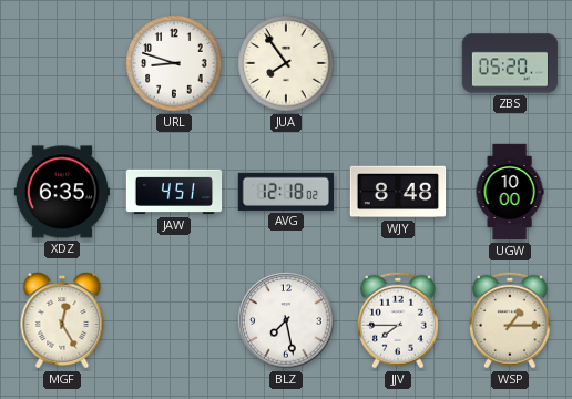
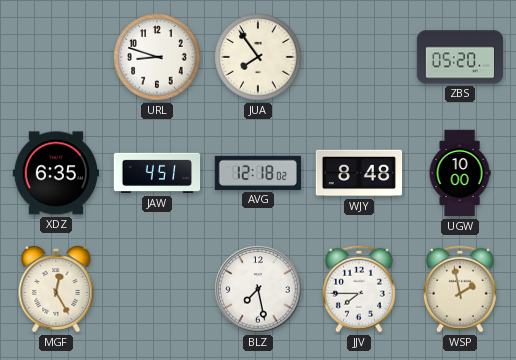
WSP: 1:15 -> 1:58
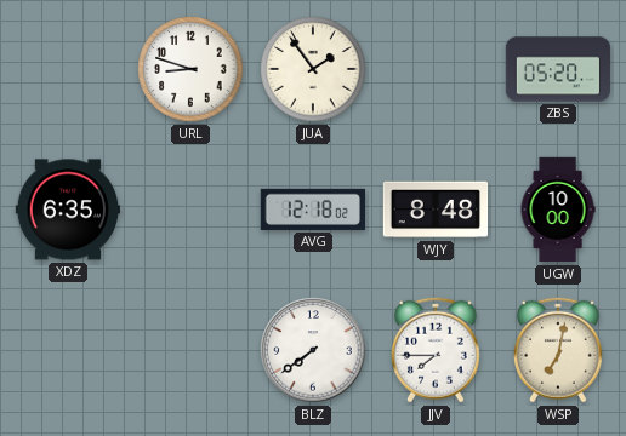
JUA: 7:54 -> 1:54
JAW: 4:51 -> none
MGF: 12:25 -> none
BLZ: 7:28 -> 7:39
WSP: 1:58 -> 7:02
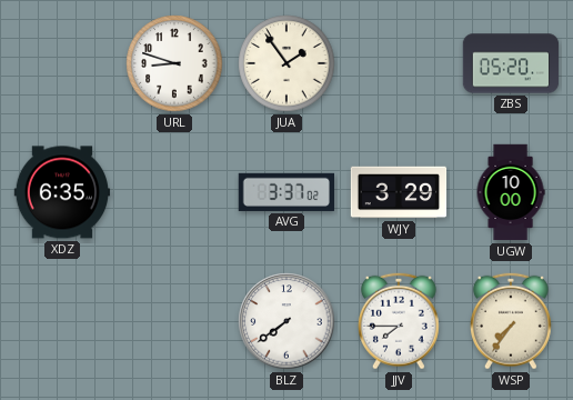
AVG: 12:18 -> 3:37
WJY: 8:48 -> 3:29
WSP: 7:02 -> 7:36
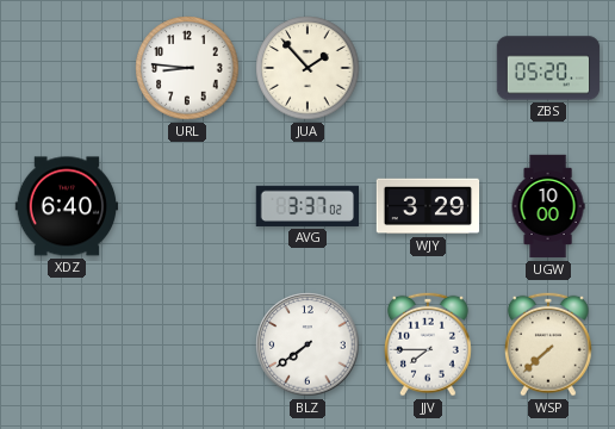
URL: 8:48 -> 8:46
JUA: 1:54 -> 1:53
XDZ: 6:35 -> 6:40
WSP: 7:36 -> 7:38
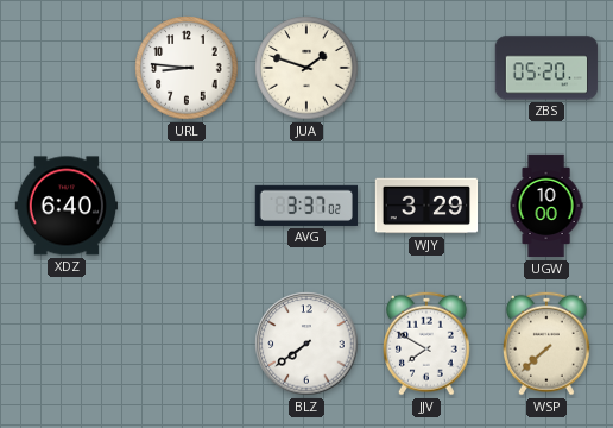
JUA: 1:53 -> 1:48
JJV: 7:45 -> 7:50
